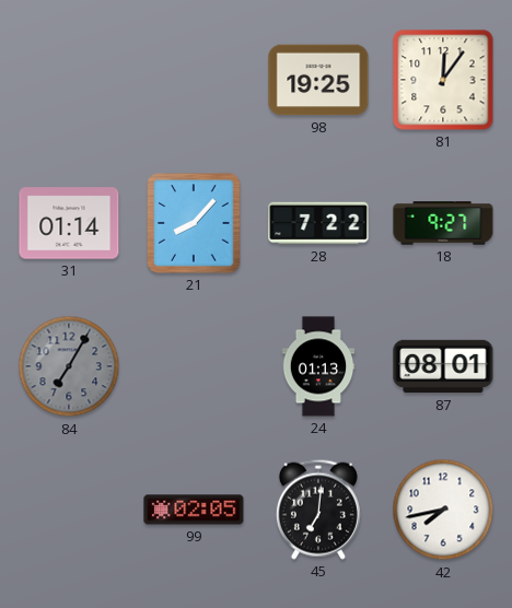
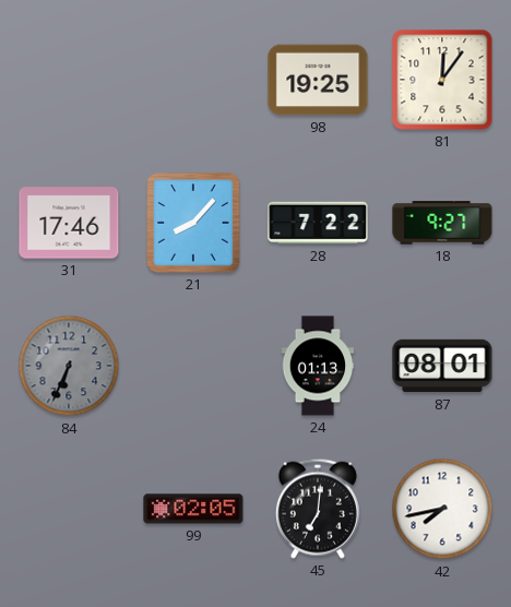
31: 01:14 -> 17:46
84: 7:05 -> 6:34
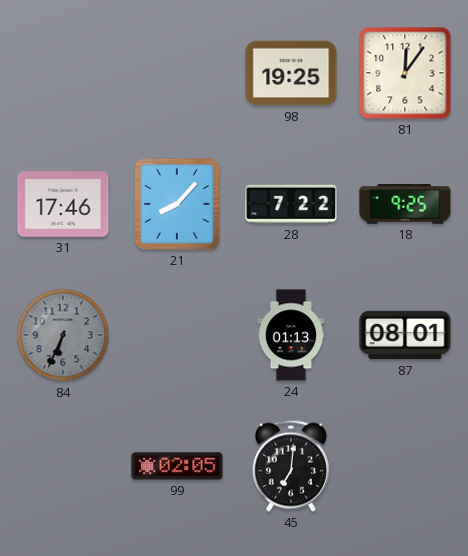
18: 9:27 -> 9:25
42: 7:43 -> none
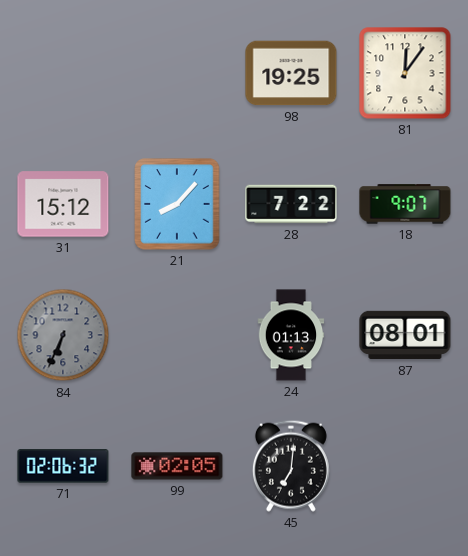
31: 17:46 -> 15:12
18: 9:25 -> 9:07
71: none -> 02:06
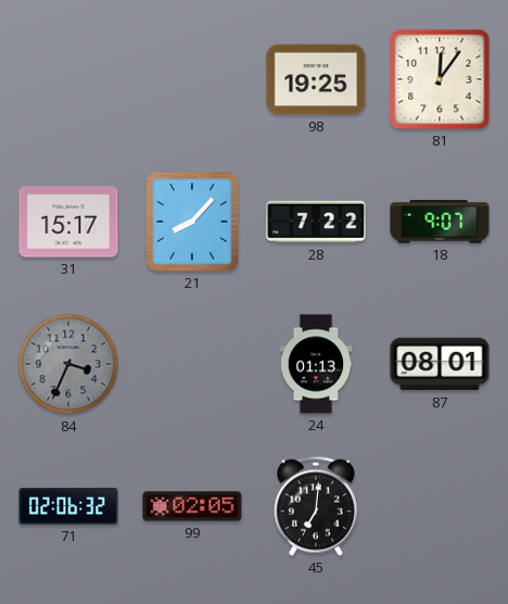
31: 15:12 -> 15:17
84: 6:34 -> 3:34
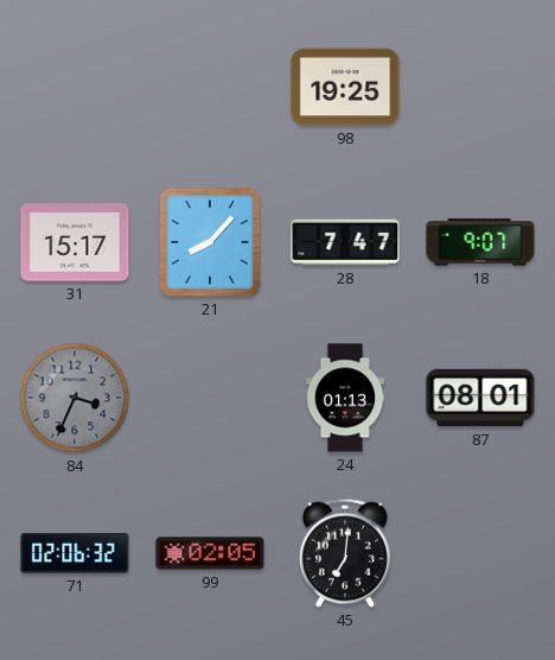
81: 12:06 -> none
28: 7:22 -> 7:47
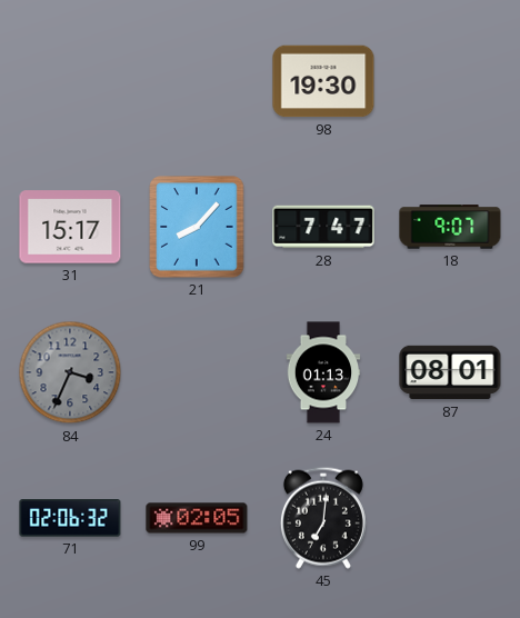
98: 19:25 -> 19:30
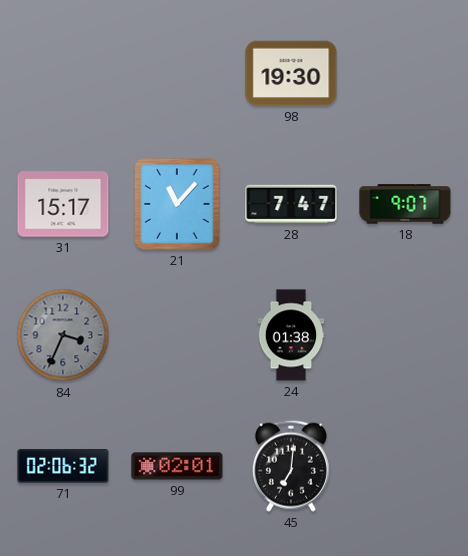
21: 8:07 -> 11:07
24: 01:13 -> 01:38
87: 08:01 -> none
99: 02:05 -> 02:01
